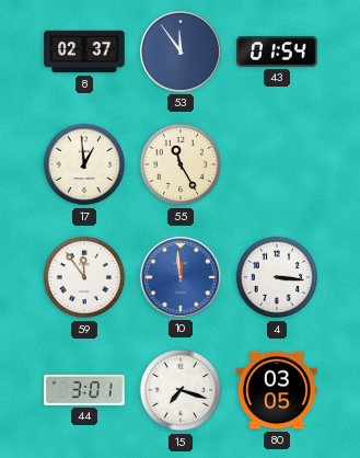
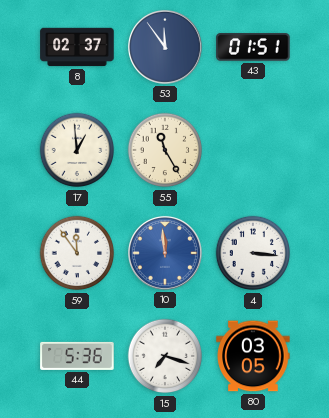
43: 01:54 -> 01:51
44: 3:01 -> 5:36
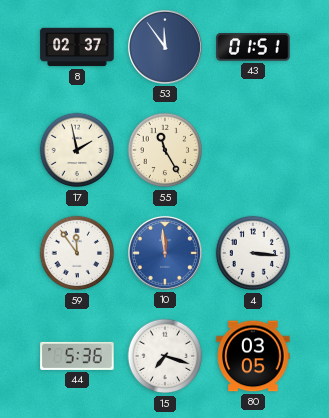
17: 12:59 -> 1:58
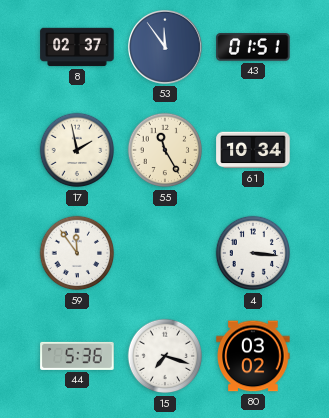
61: none -> 10:34
10: 11:59 -> none
80: 03:05 -> 03:02
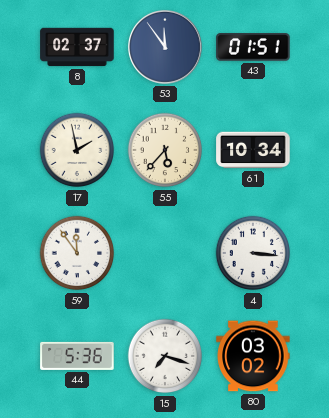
55: 11:25 -> 5:37
